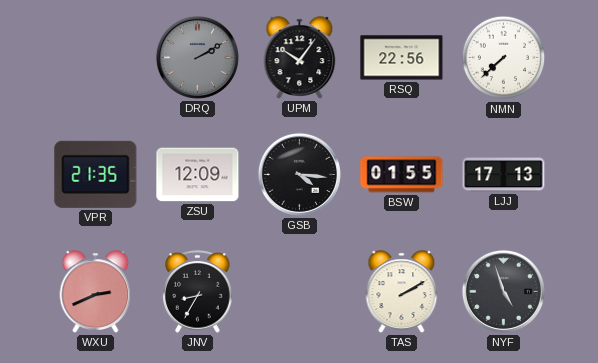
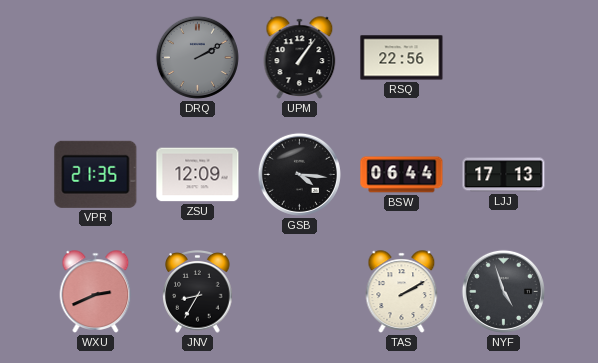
UPM: 10:06 -> 1:06
NMN: 7:38 -> none
BSW: 01:55 -> 06:44
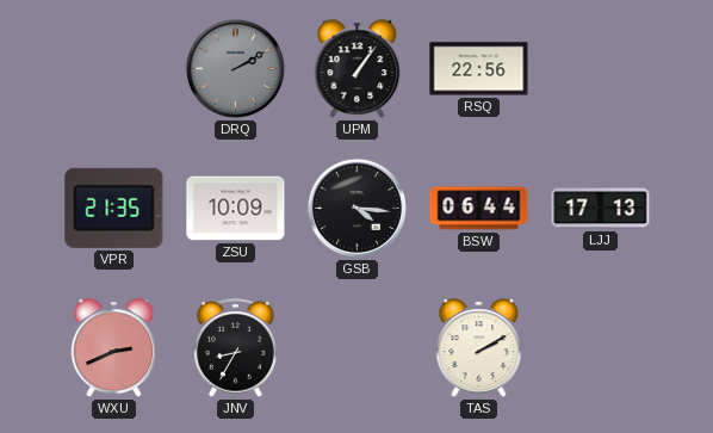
ZSU: 12:09 -> 10:09
NYF: 4:57 -> none
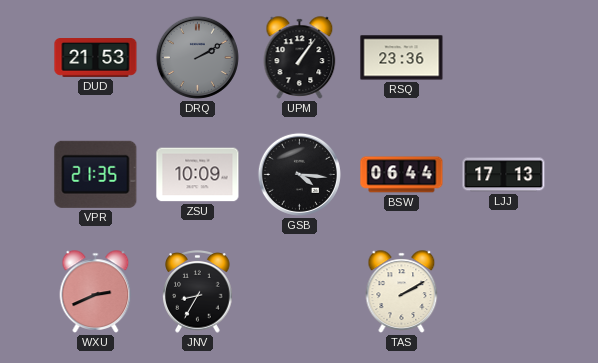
DUD: none -> 21:53
RSQ: 22:56 -> 23:36
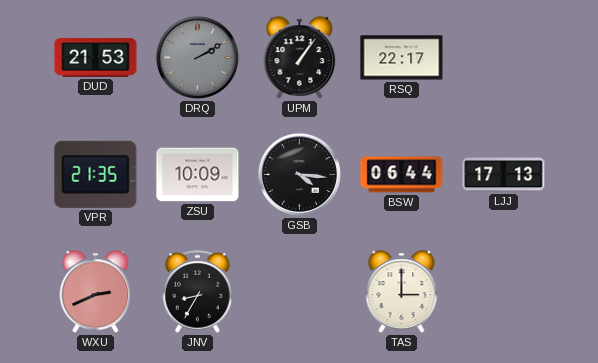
RSQ: 23:36 -> 22:17
TAS: 2:10 -> 3:00
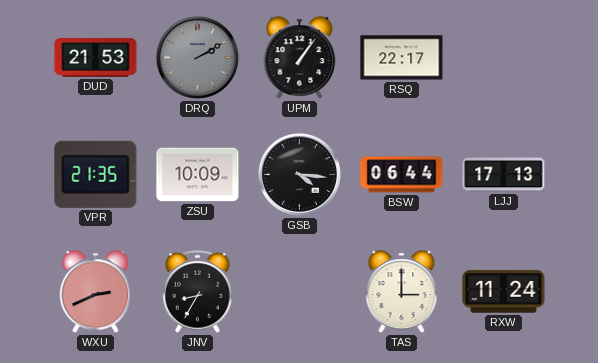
RXW: none -> 11:24
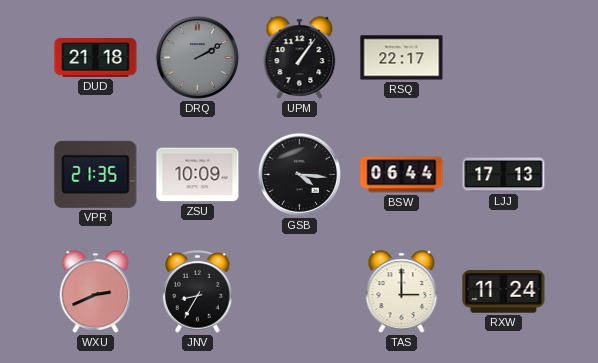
DUD: 21:53 -> 21:18
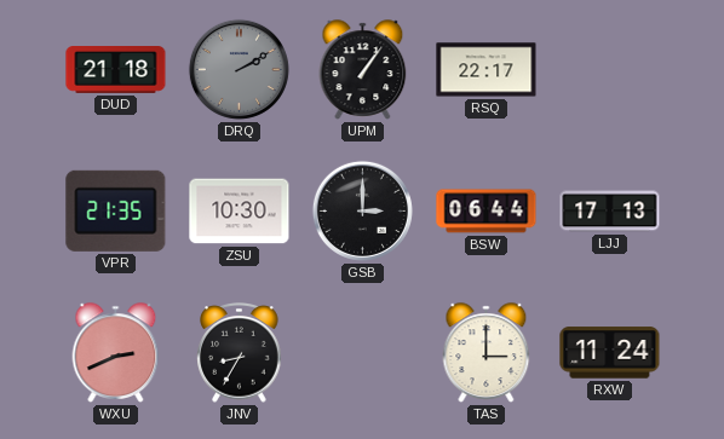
ZSU: 10:09 -> 10:30
GSB: 4:16 -> 3:00
